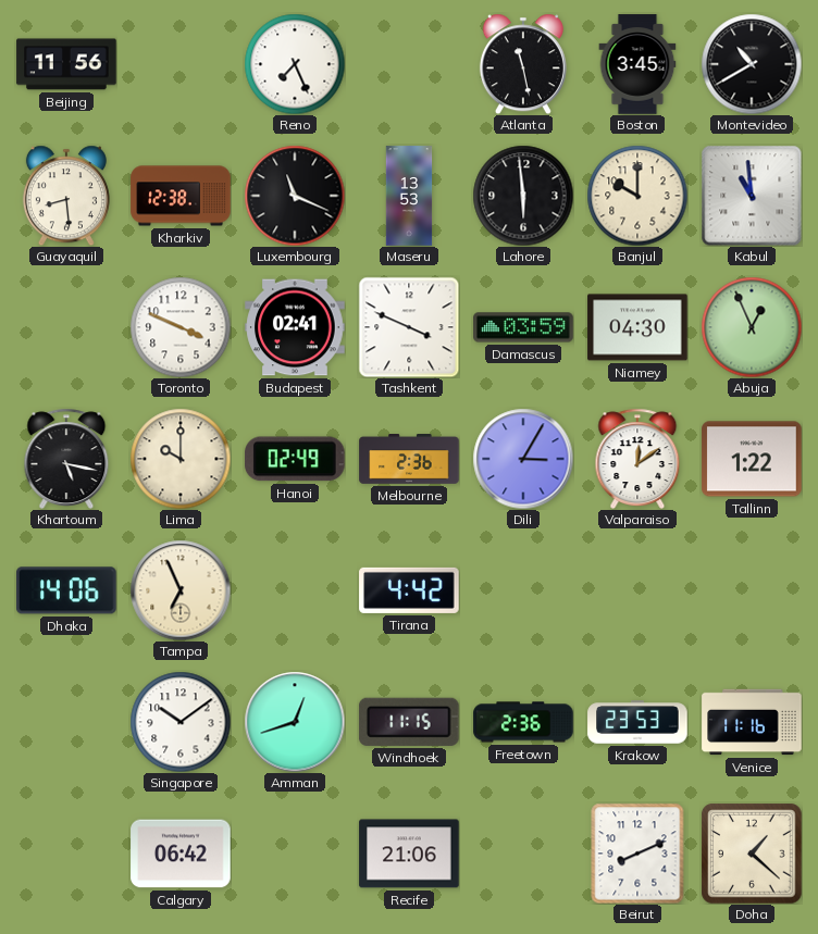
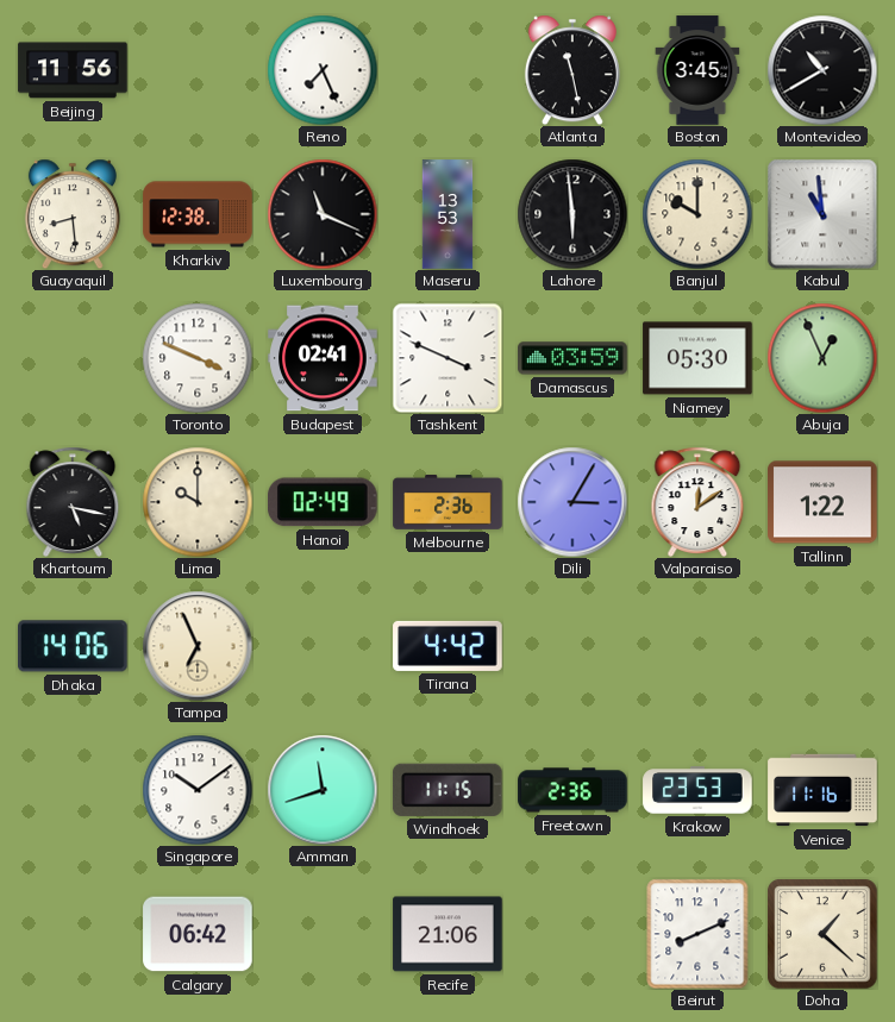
Niamey: 04:30 -> 05:30
Amman: 12:42 -> 11:42
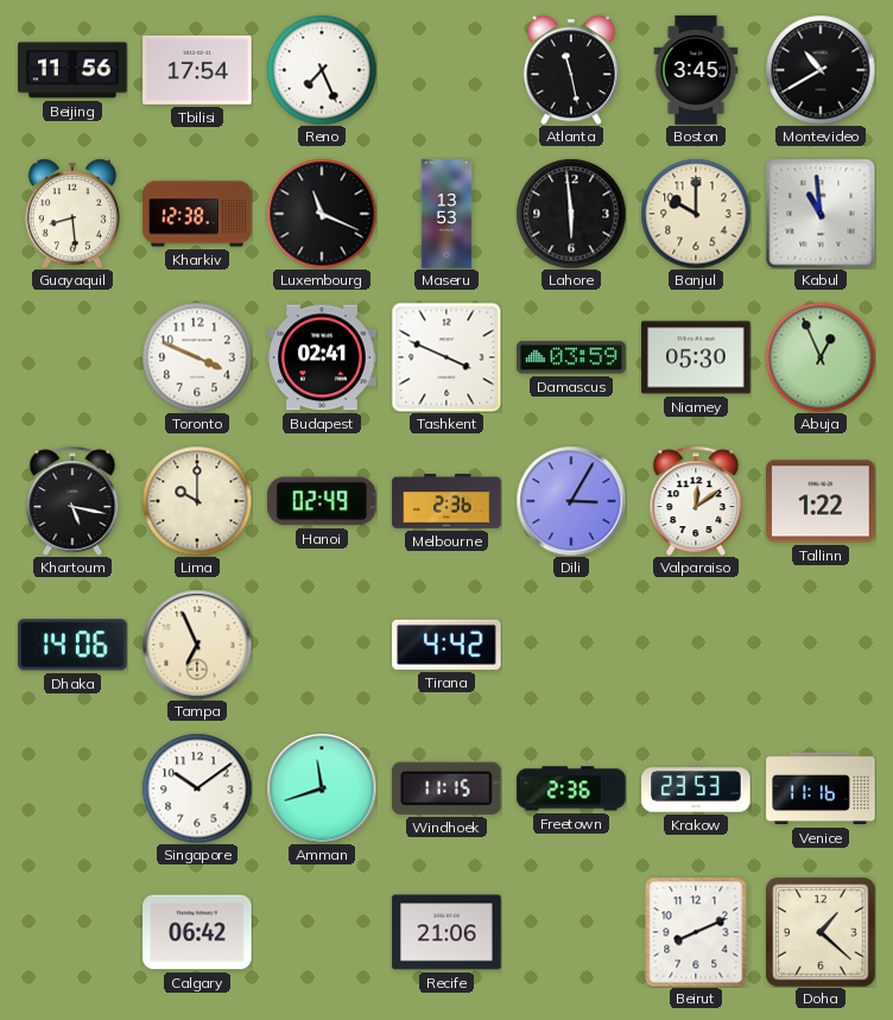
Tbilisi: none -> 17:54
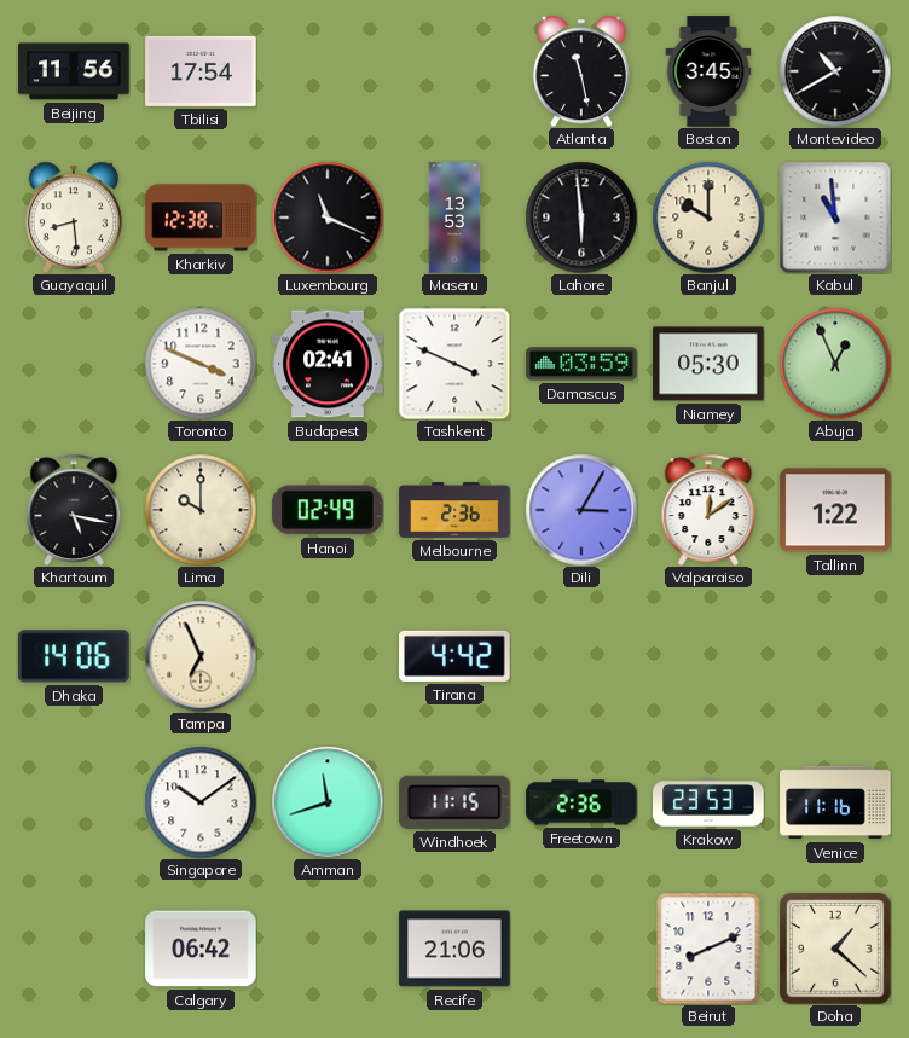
Reno: 7:26 -> none
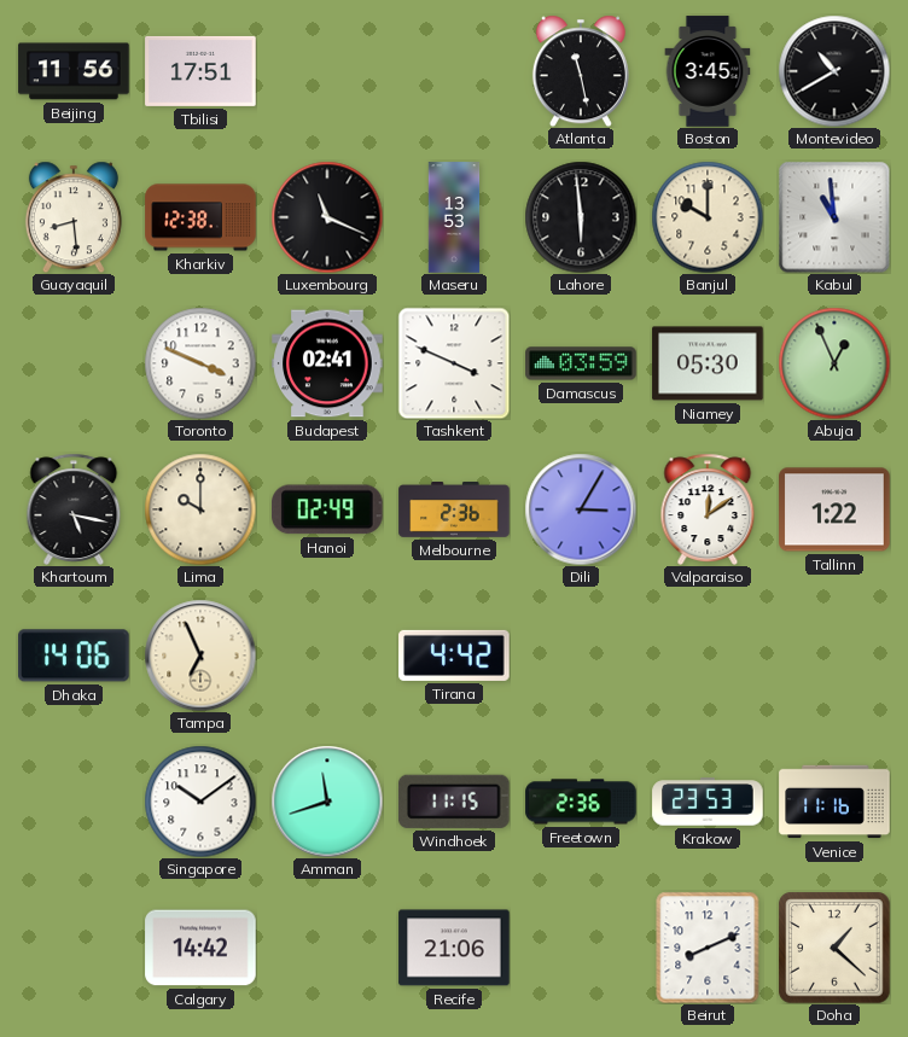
Tbilisi: 17:54 -> 17:51
Calgary: 06:42 -> 14:42
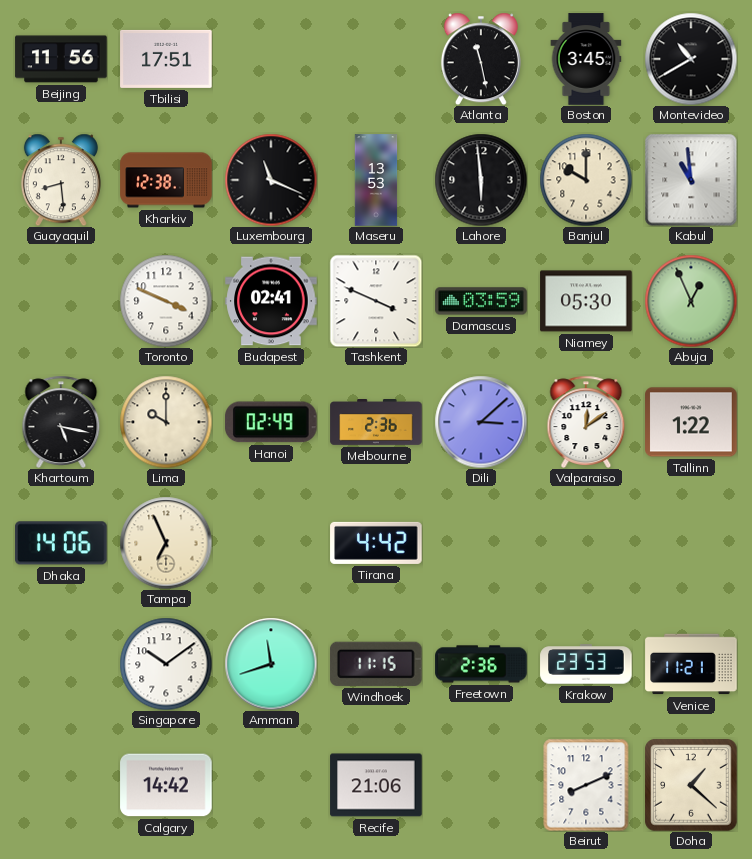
Dili: 3:05 -> 3:08
Venice: 11:16 -> 11:21
